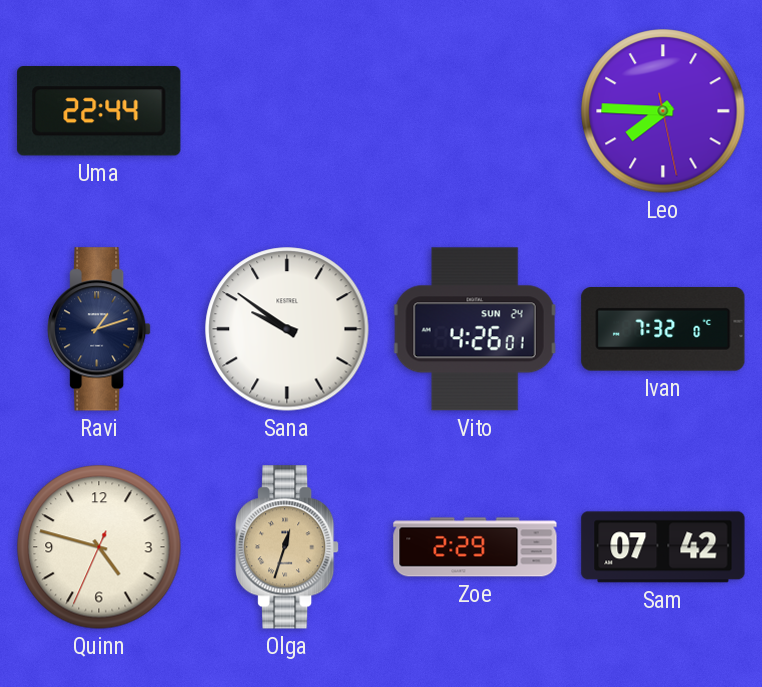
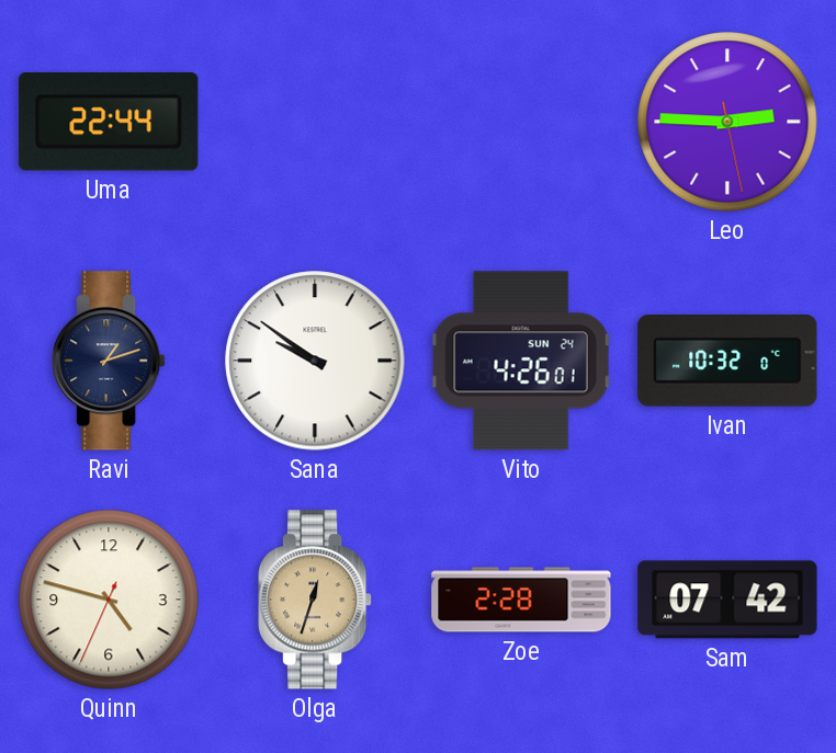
Leo: 7:45 -> 2:45
Ivan: 7:32 -> 10:32
Zoe: 2:29 -> 2:28
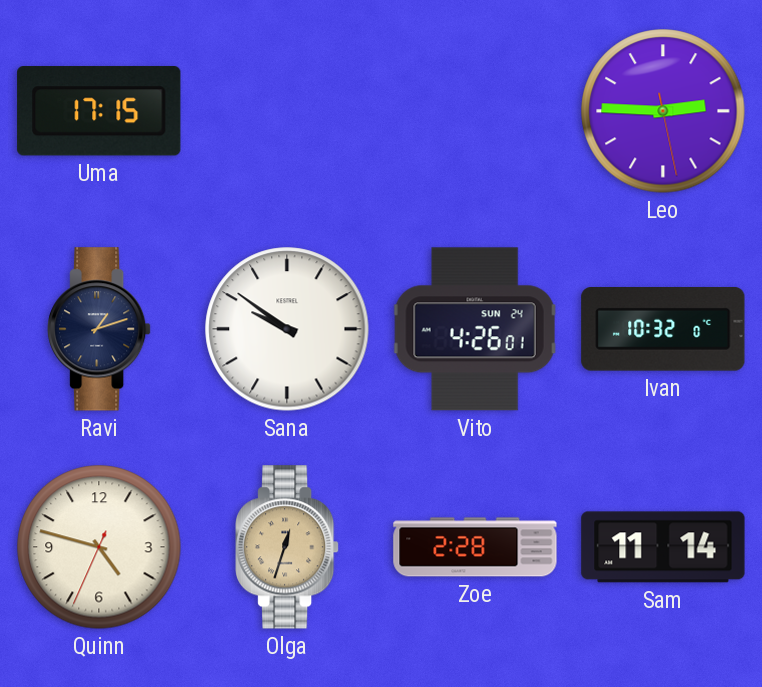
Uma: 22:44 -> 17:15
Sam: 07:42 -> 11:14
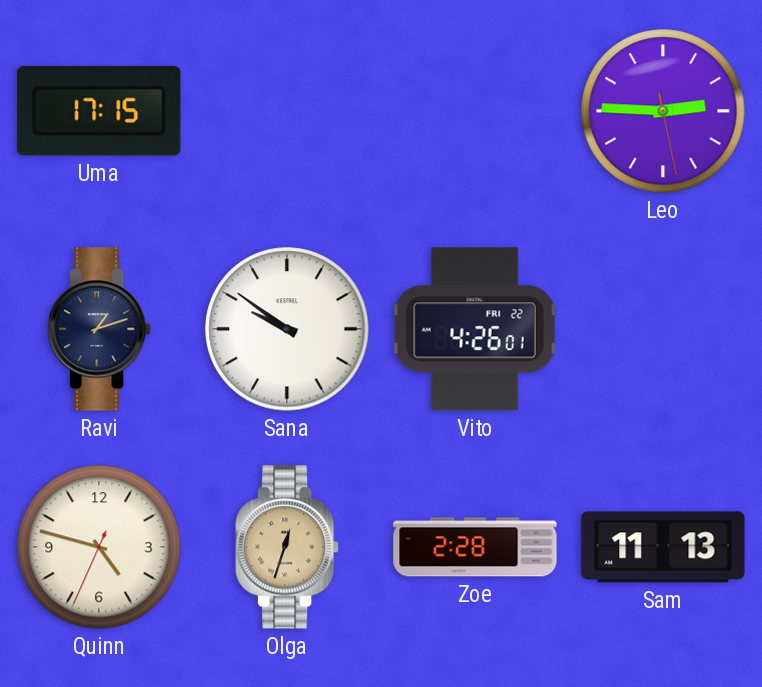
Vito date: SUN 24 -> FRI 22
Ivan: 10:32 -> none
Sam: 11:14 -> 11:13
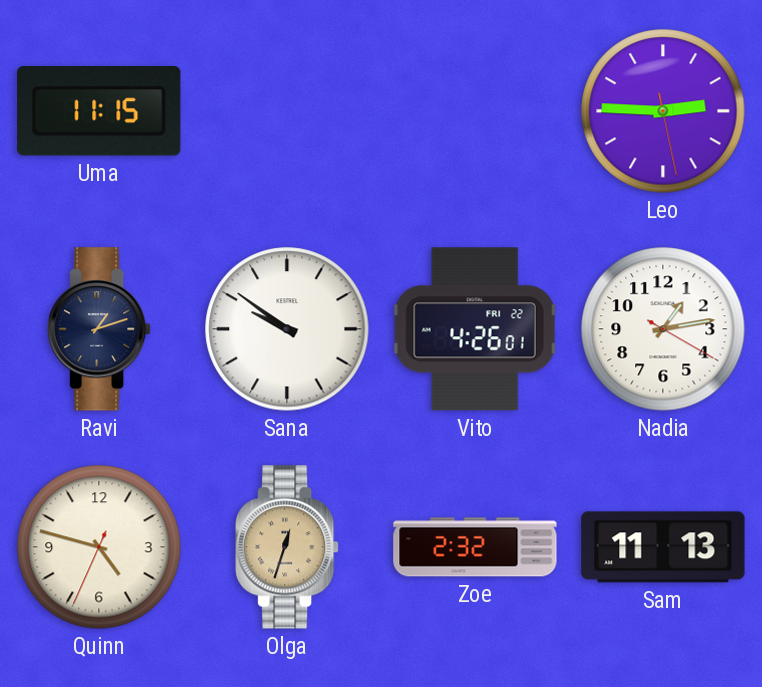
Uma: 17:15 -> 11:15
Nadia: none -> 1:13
Zoe: 2:28 -> 2:32
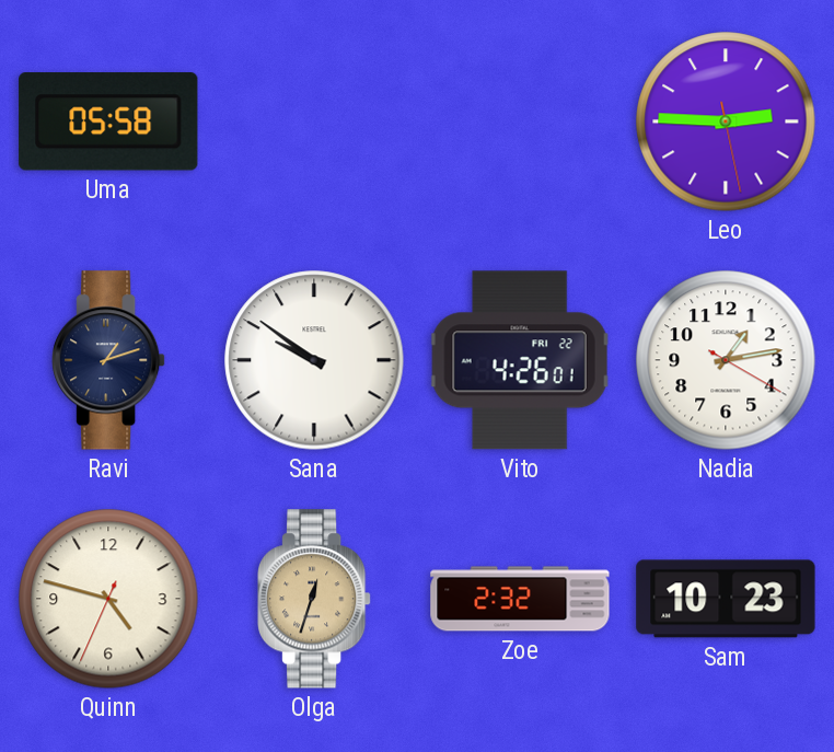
Uma: 11:15 -> 05:58
Sam: 11:13 -> 10:23
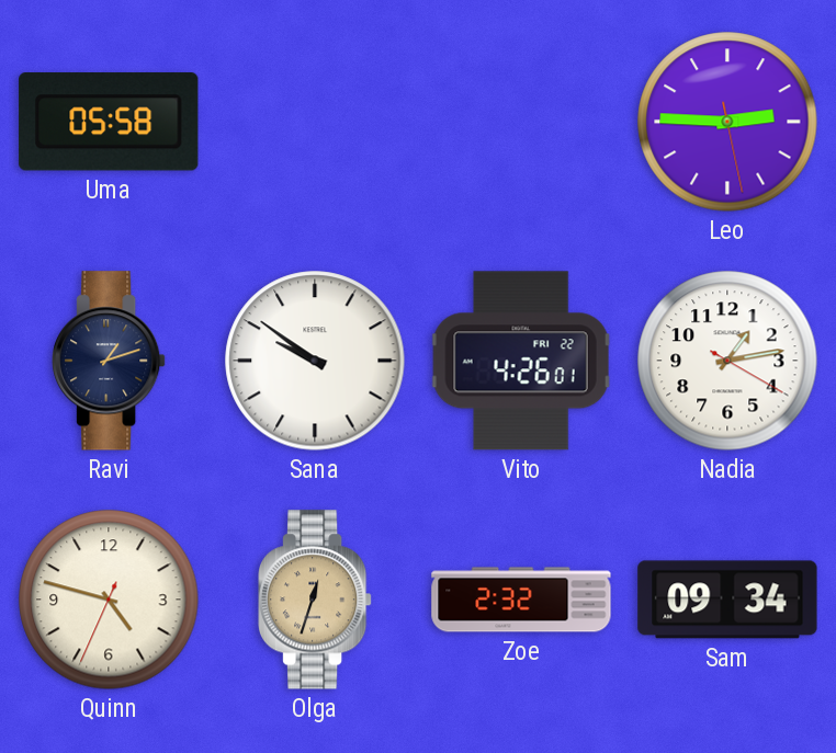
Sam: 10:23 -> 09:34
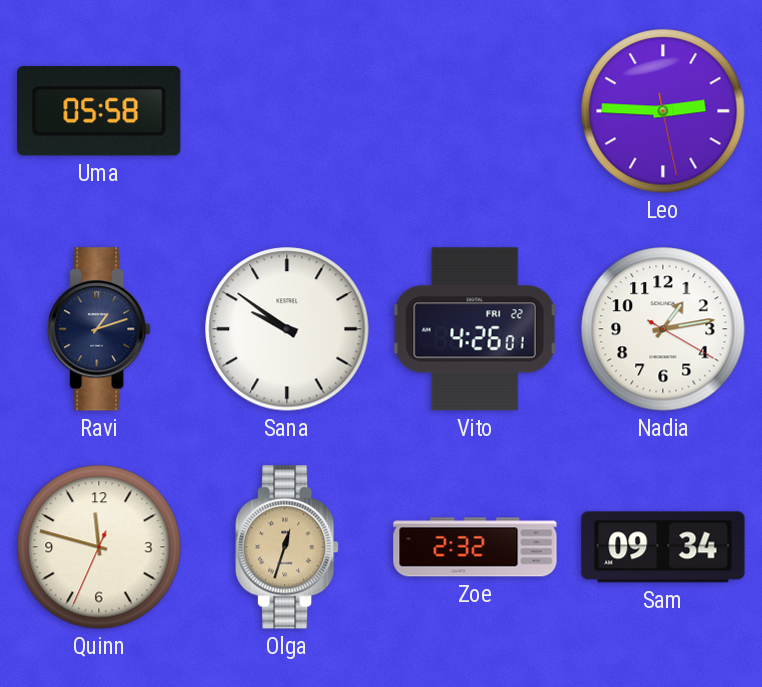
Quinn: 4:47 -> 11:47
